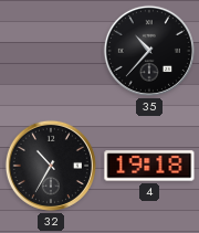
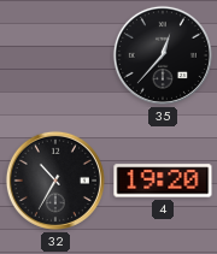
35: 10:37 -> 12:37
4: 19:18 -> 19:20
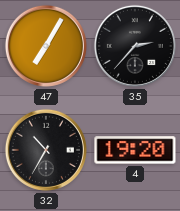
47: none -> 7:05
35: 12:37 -> 2:37
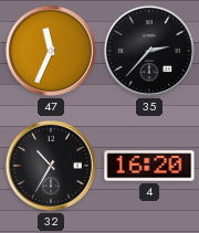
47: 7:05 -> 11:34
4: 19:20 -> 16:20
